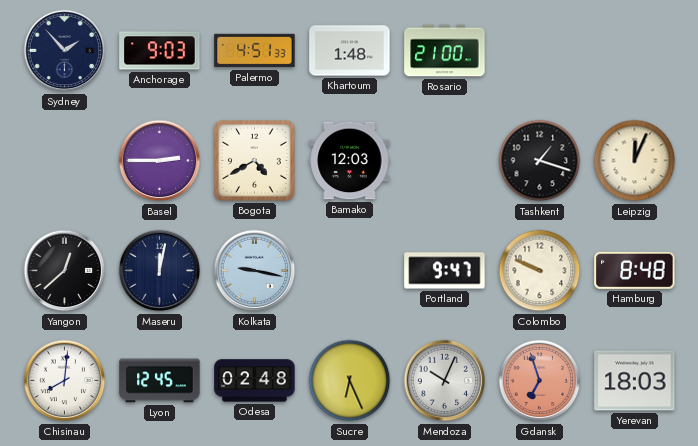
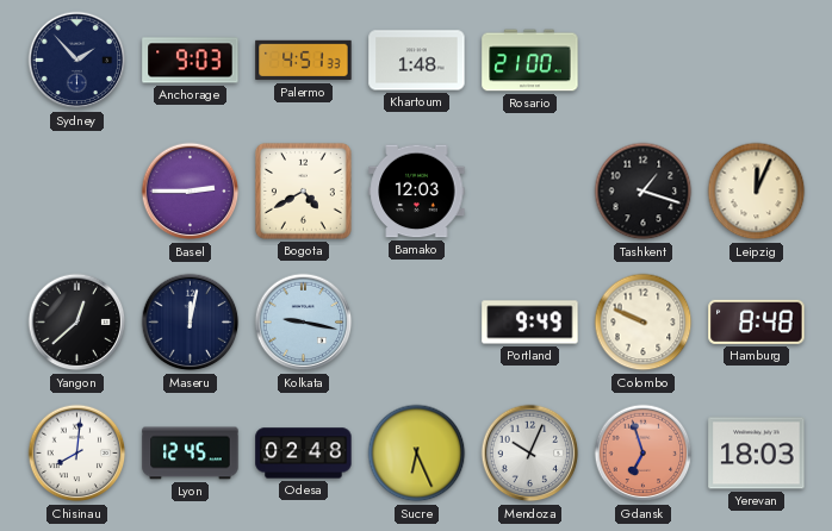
Portland: 9:47 -> 9:49
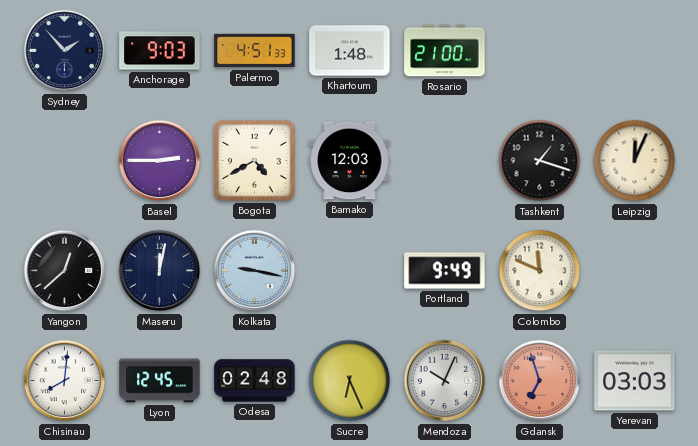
Colombo: 9:49 -> 11:49
Hamburg: 8:48 -> none
Yerevan: 18:03 -> 03:03
